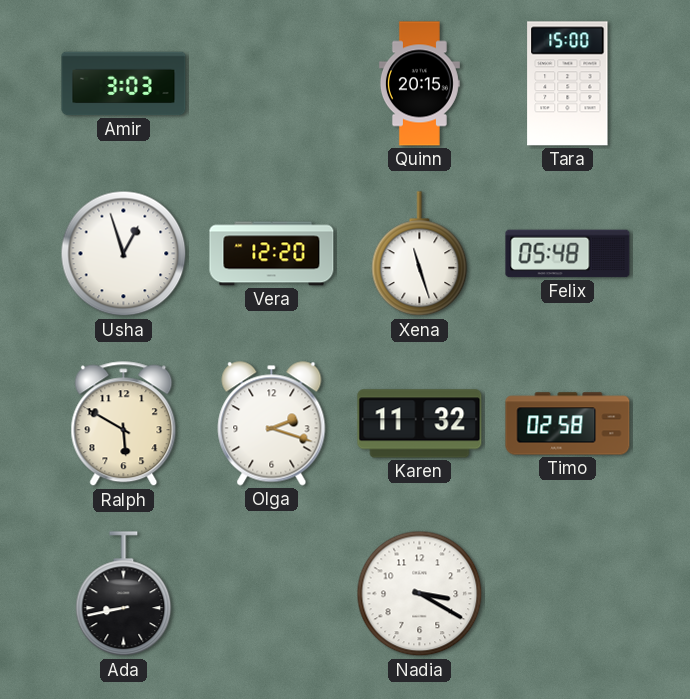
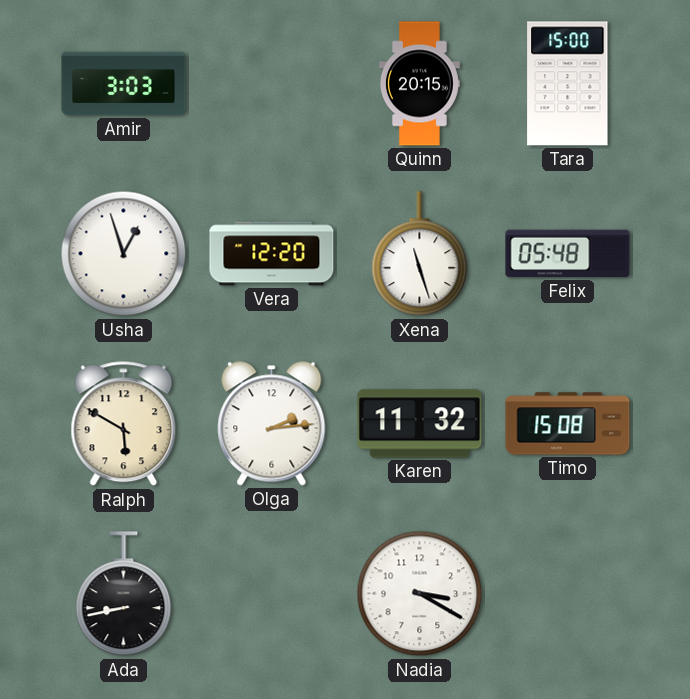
Olga: 2:18 -> 2:14
Timo: 02:58 -> 15:08
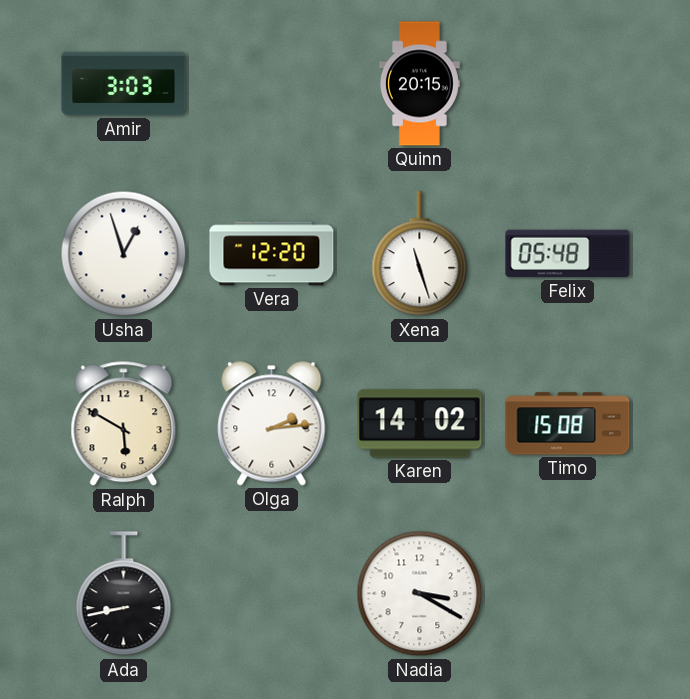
Tara: 15:00 -> none
Karen: 11:32 -> 14:02
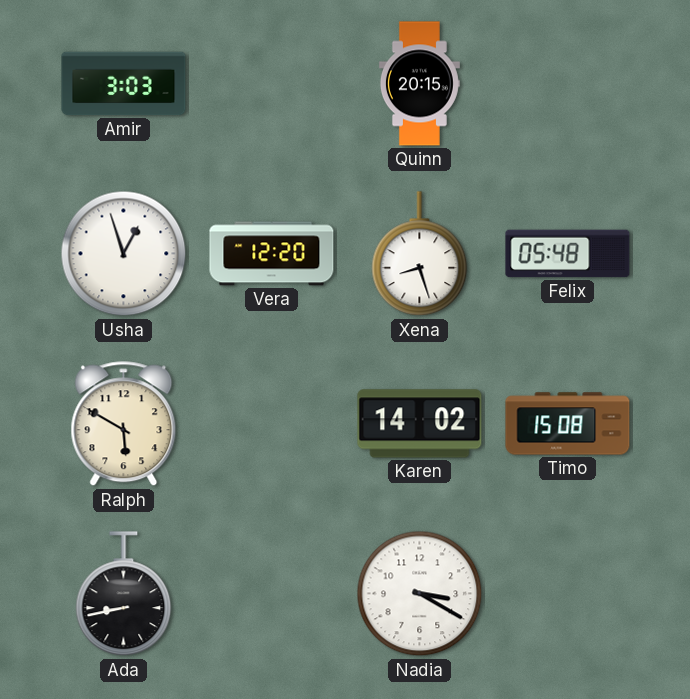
Xena: 11:27 -> 8:27
Olga: 2:14 -> none
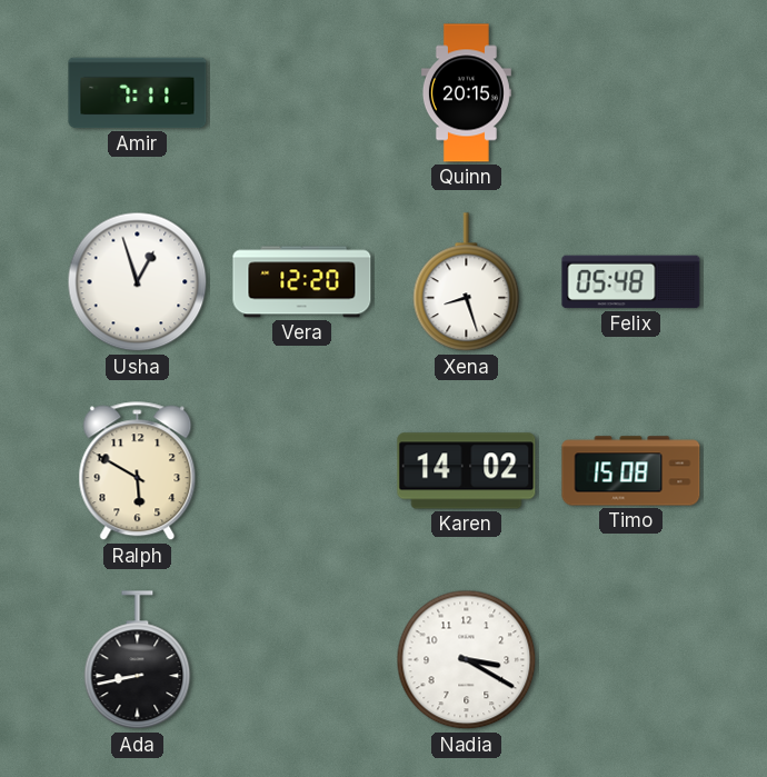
Amir: 3:03 -> 7:11
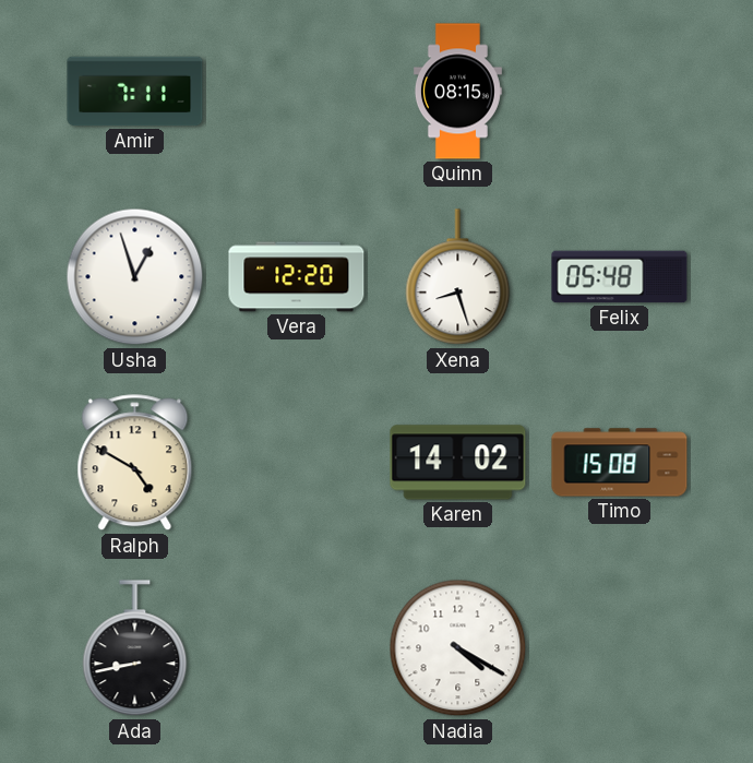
Quinn: 20:15 -> 08:15
Ralph: 5:50 -> 4:50
Nadia: 3:20 -> 4:20
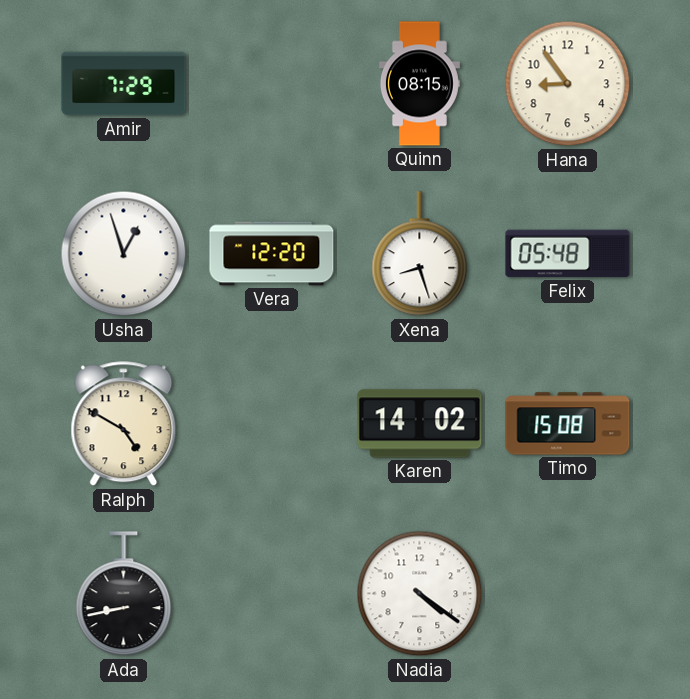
Amir: 7:11 -> 7:29
Hana: none -> 8:54
Nadia: 4:20 -> 4:21
